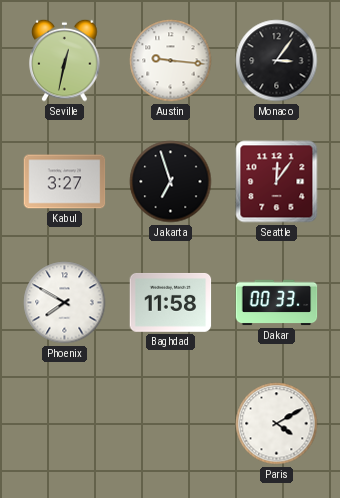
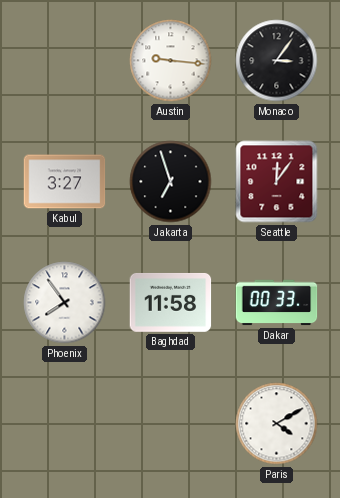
Seville: 12:32 -> none
Phoenix: 7:50 -> 7:54
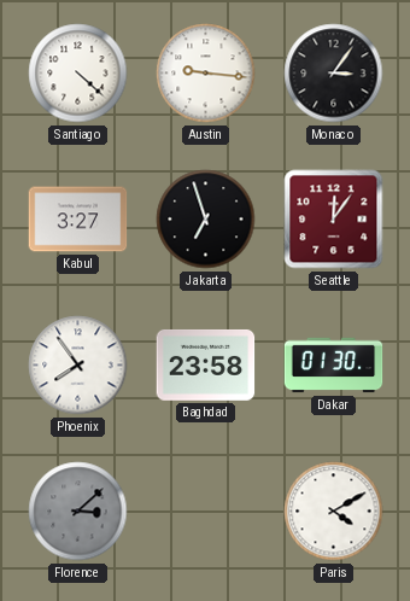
Santiago: none -> 4:22
Baghdad: 11:58 -> 23:58
Dakar: 00:33 -> 01:30
Florence: none -> 3:08
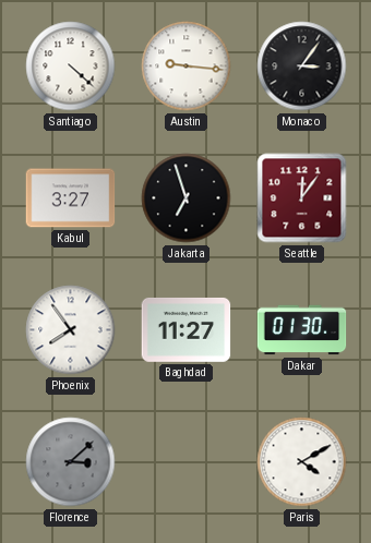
Baghdad: 23:58 -> 11:27
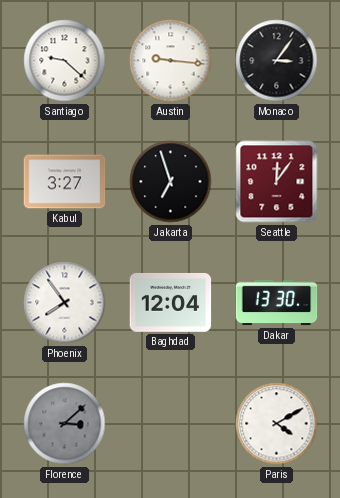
Santiago: 4:22 -> 9:22
Baghdad: 11:27 -> 12:04
Dakar: 01:30 -> 13:30
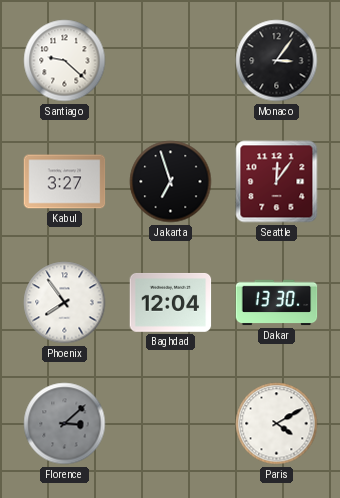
Austin: 9:16 -> none
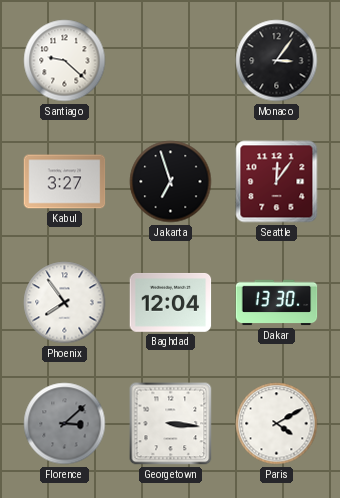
Georgetown: none -> 3:16
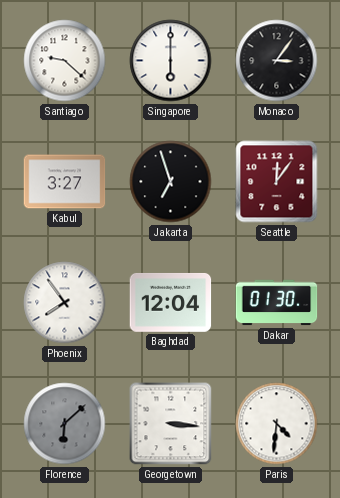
Singapore: none -> 6:00
Dakar: 13:30 -> 01:30
Florence: 3:08 -> 6:08
Paris: 4:10 -> 4:31
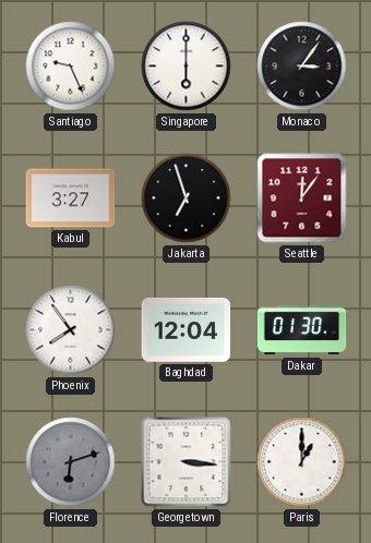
Santiago: 9:22 -> 9:26
Florence: 6:08 -> 6:12
Paris: 4:31 -> 1:00
